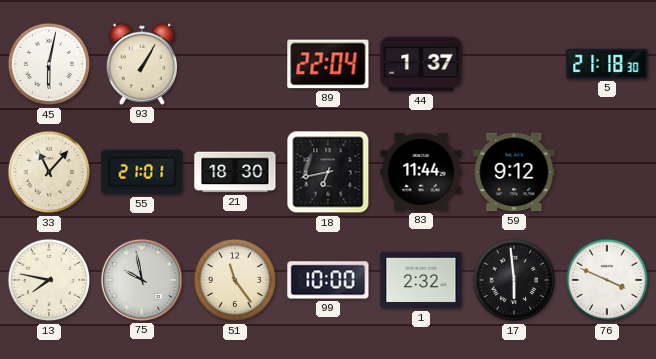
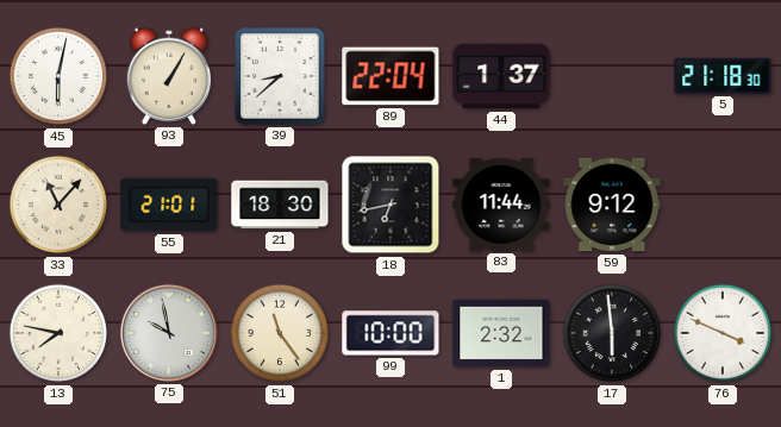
39: none -> 8:38
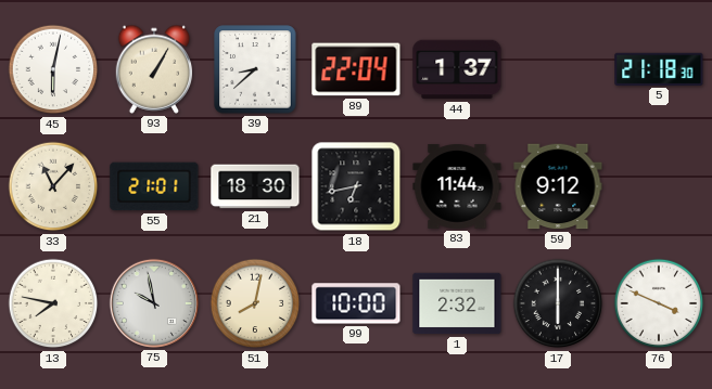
51: 11:24 -> 8:02
17: 5:59 -> 6:00
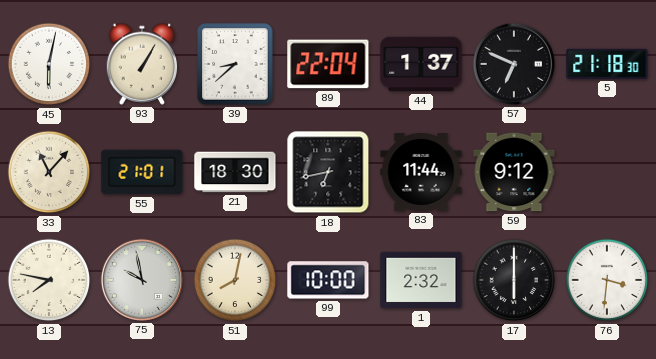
57: none -> 6:49
76: 3:49 -> 3:31
